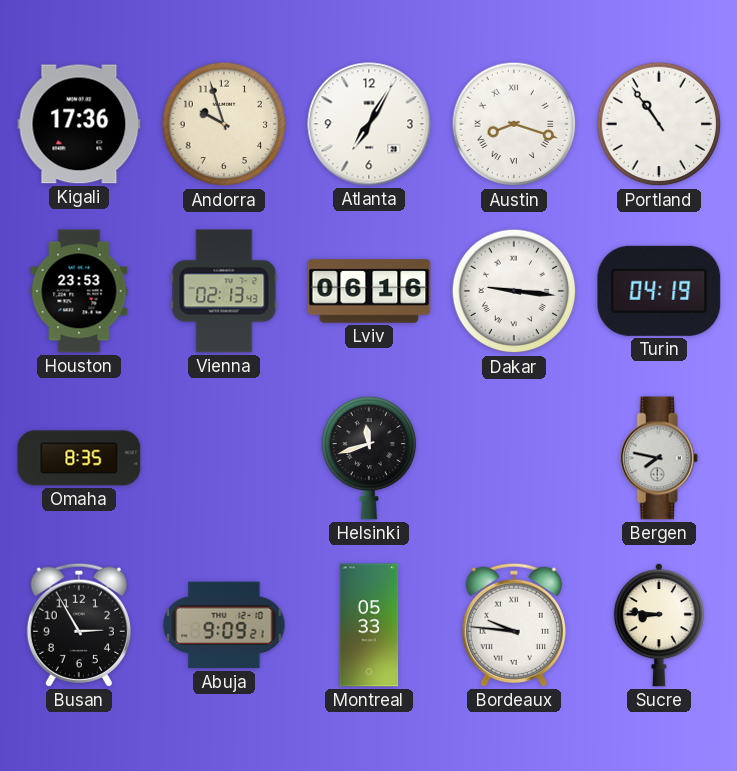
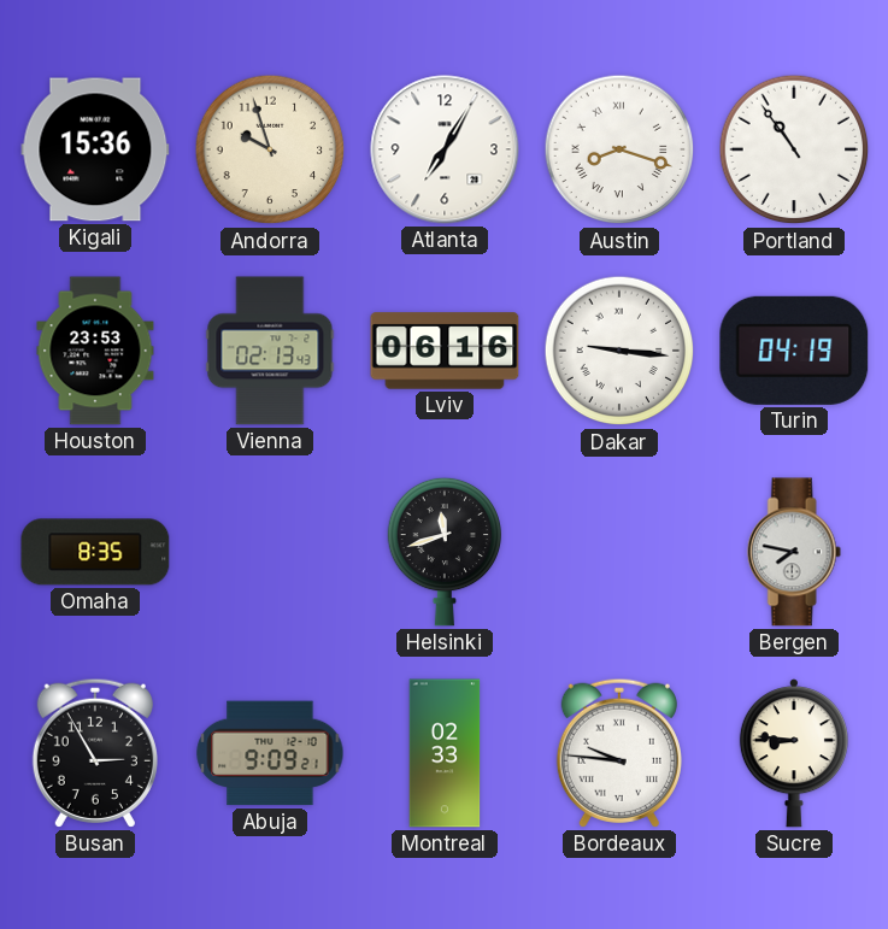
Kigali: 17:36 -> 15:36
Montreal: 05:33 -> 02:33
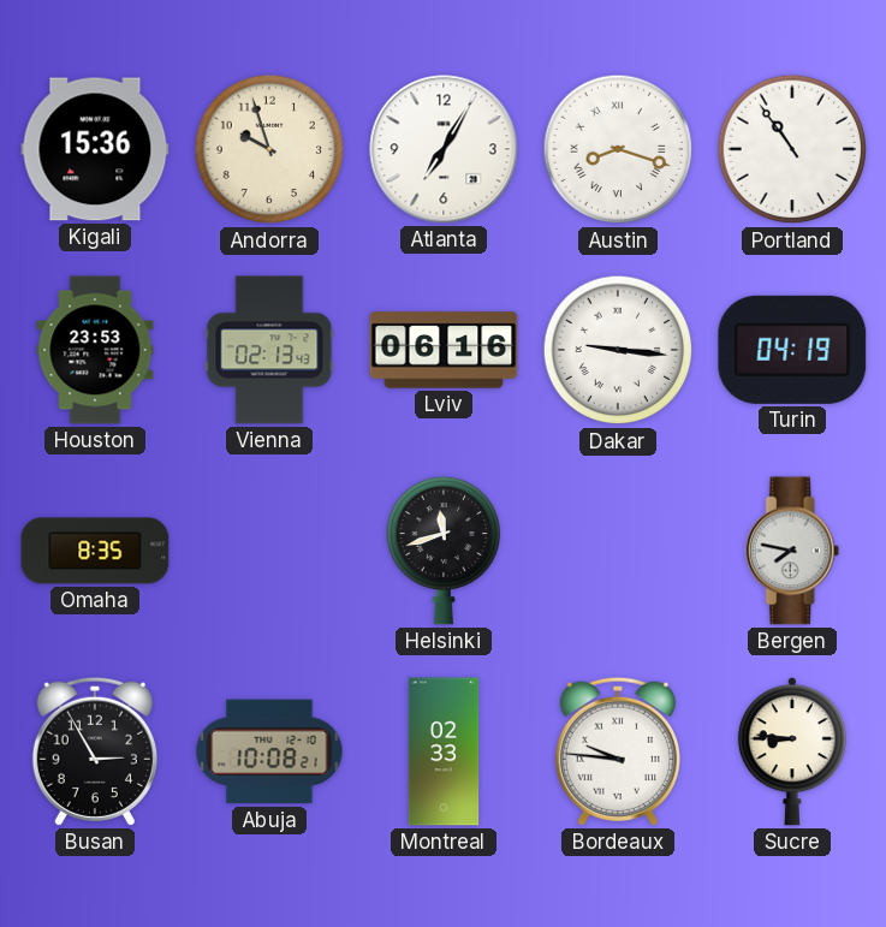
Abuja: 9:09 -> 10:08
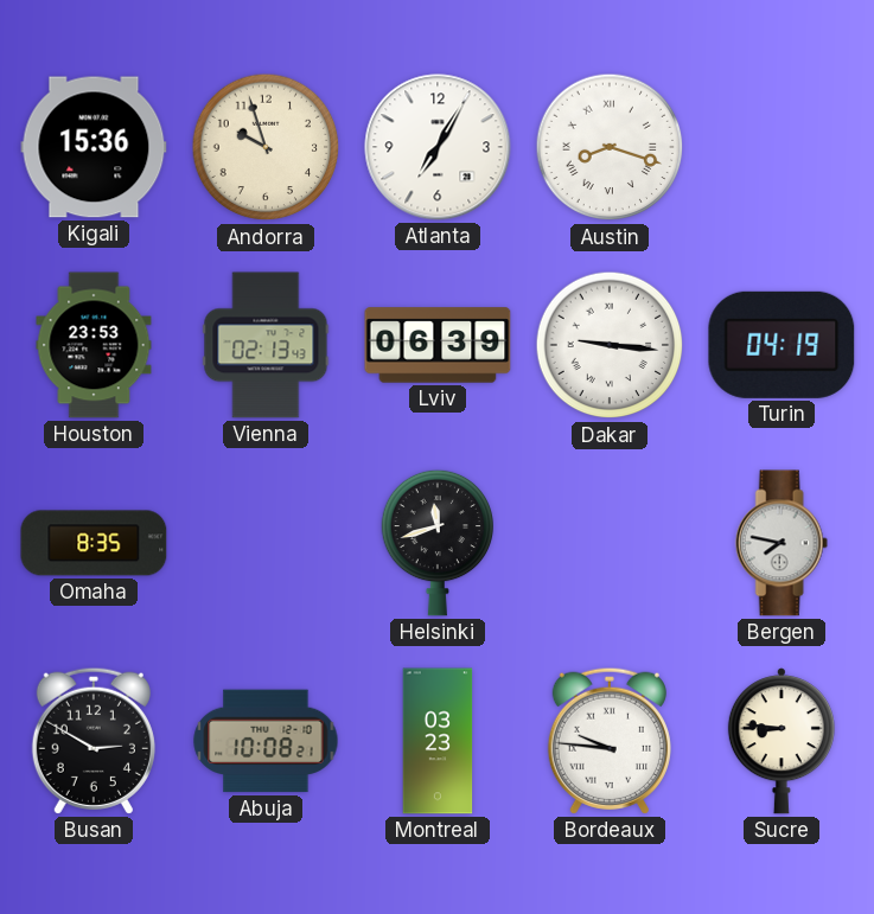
Portland: 10:54 -> none
Lviv: 06:16 -> 06:39
Busan: 2:55 -> 2:50
Montreal: 02:33 -> 03:23
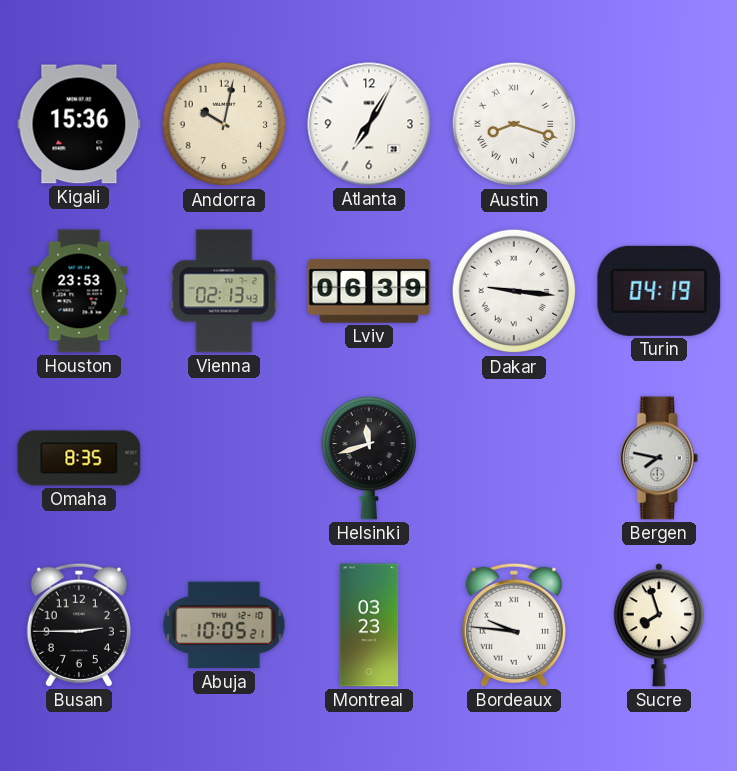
Andorra: 9:57 -> 10:02
Busan: 2:50 -> 2:45
Abuja: 10:08 -> 10:05
Sucre: 8:46 -> 7:57
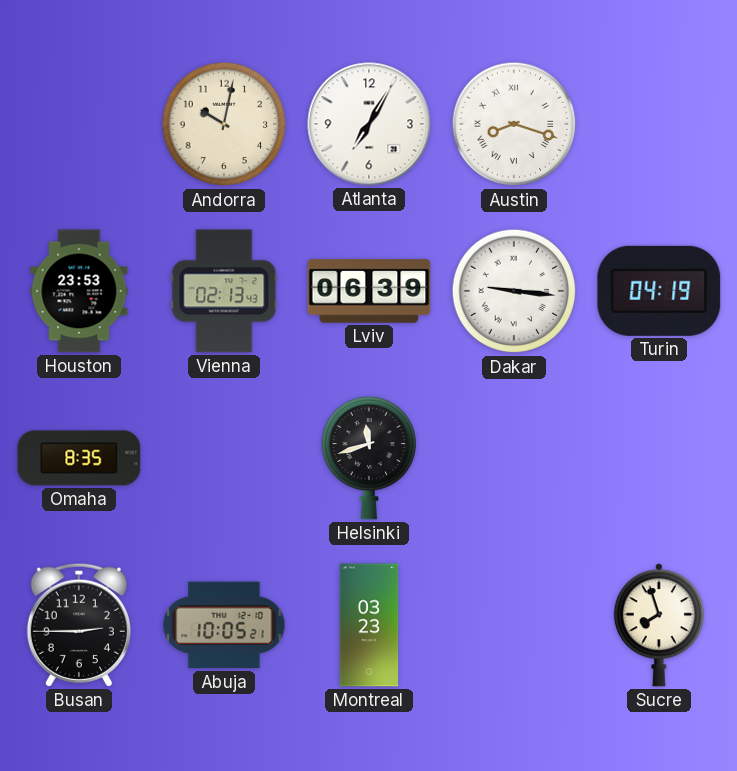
Kigali: 15:36 -> none
Bergen: 7:47 -> none
Bordeaux: 9:46 -> none
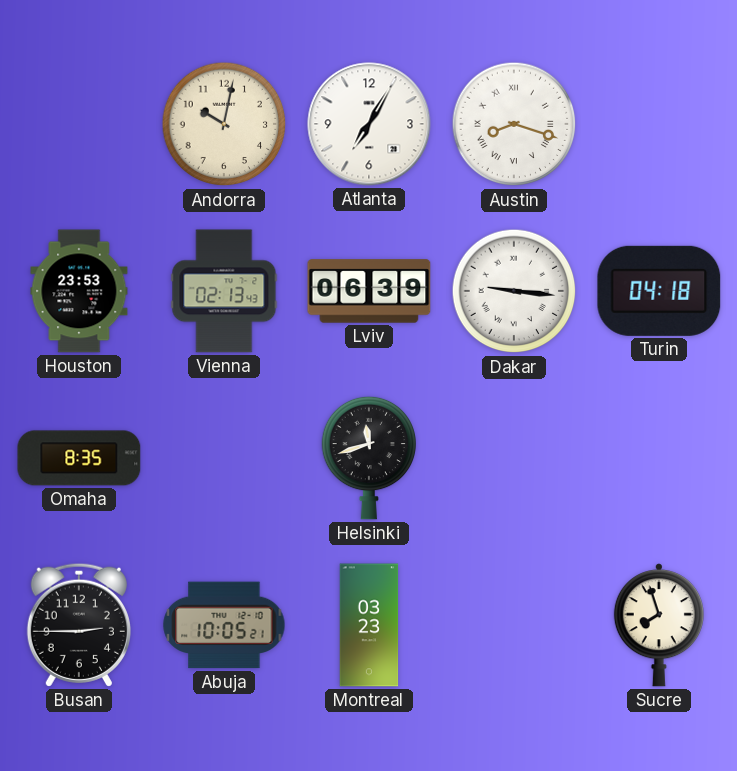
Turin: 04:19 -> 04:18
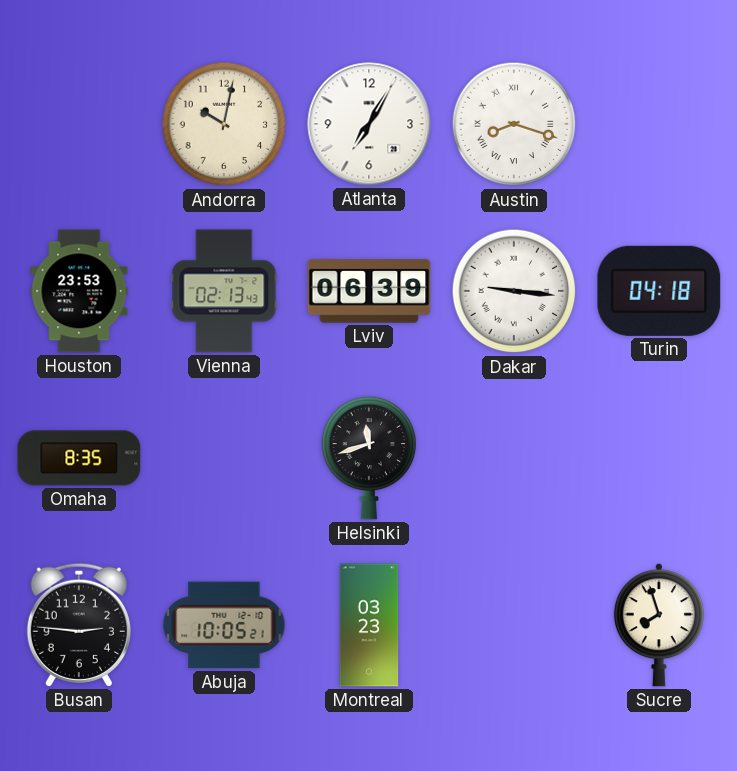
Busan: 2:45 -> 2:46
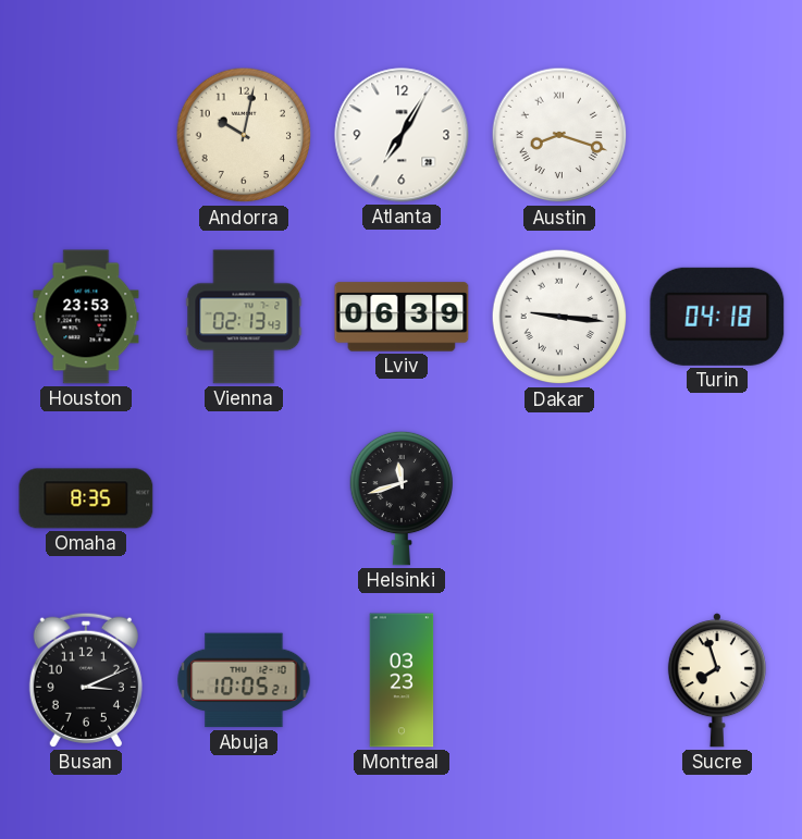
Busan: 2:46 -> 3:11
